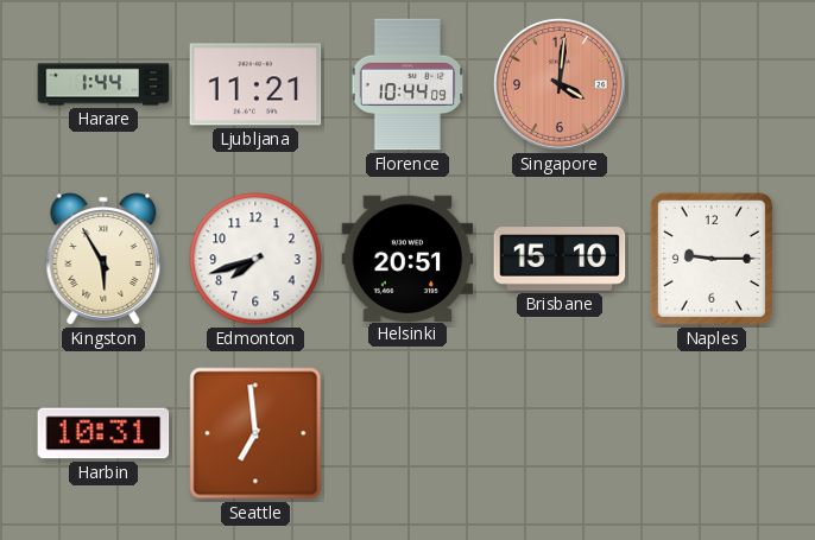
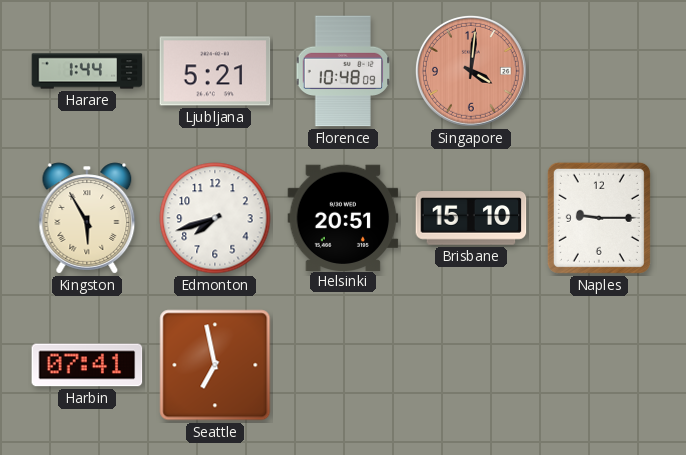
Ljubljana: 11:21 -> 5:21
Florence: 10:44 -> 10:48
Harbin: 10:31 -> 07:41
Seattle: 6:59 -> 6:58
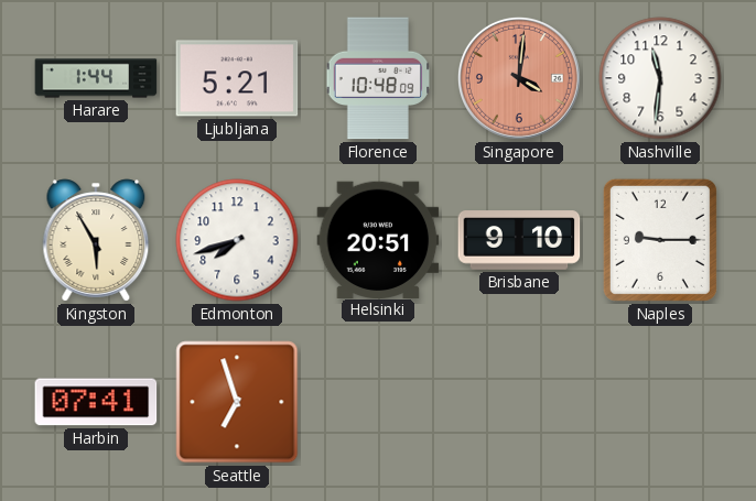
Nashville: none -> 11:31
Brisbane: 15:10 -> 9:10
Seattle: 6:58 -> 6:57
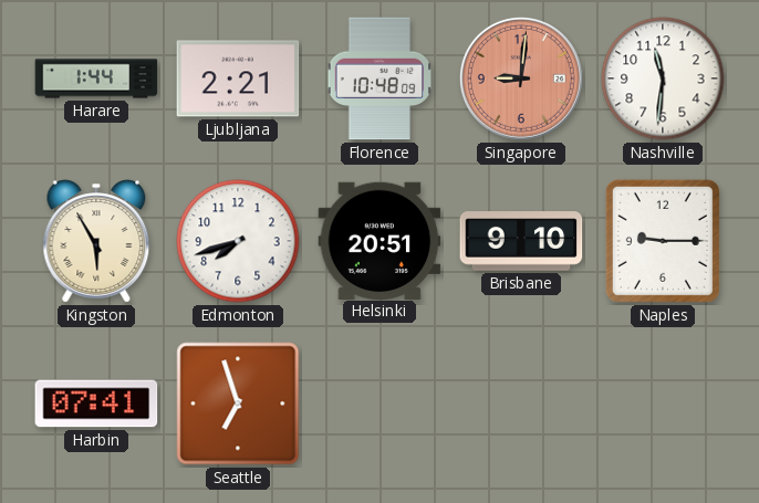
Ljubljana: 5:21 -> 2:21
Singapore: 4:01 -> 9:01
